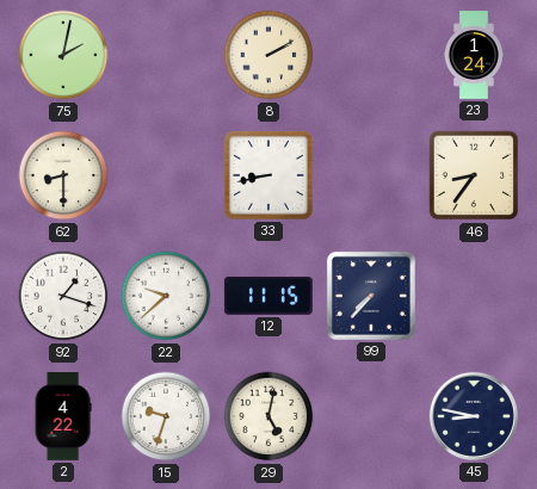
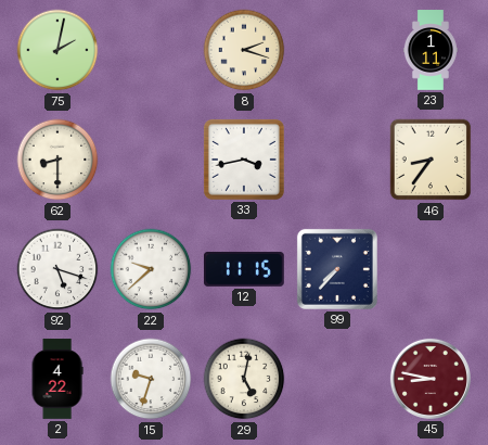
8: 2:10 -> 2:18
23: 1:24 -> 1:11
33: 8:43 -> 3:43
92: 1:18 -> 5:18
45 dial: navy -> burgundy
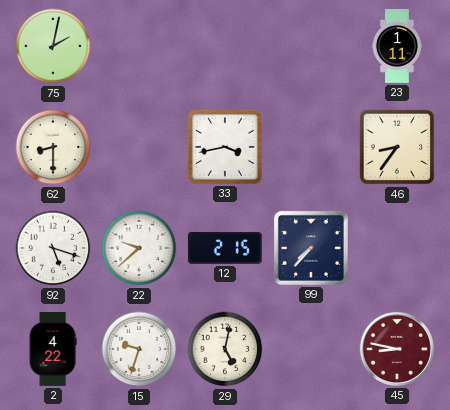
8: 2:18 -> none
12: 11:15 -> 2:15
